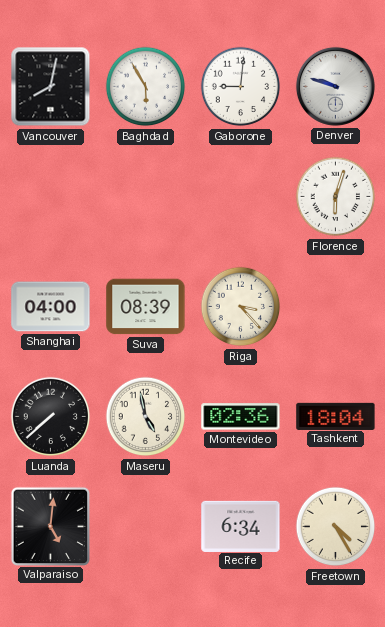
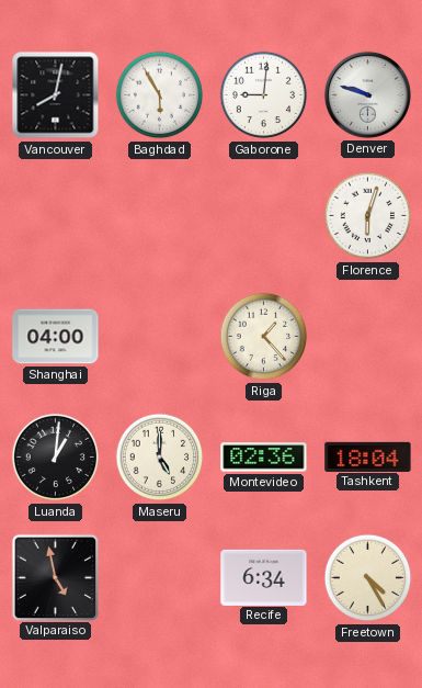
Suva: 08:39 -> none
Riga: 3:23 -> 1:23
Luanda: 7:38 -> 1:01
Maseru: 4:58 -> 5:00
Valparaiso: 5:01 -> 4:58
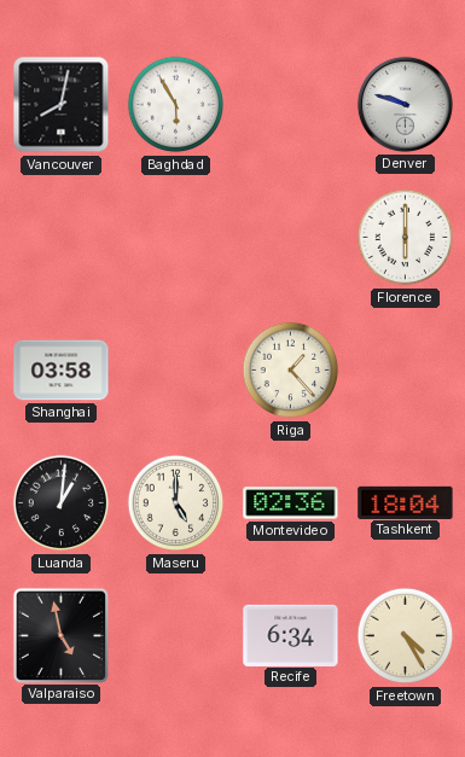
Gaborone: 9:01 -> none
Florence: 6:03 -> 6:00
Shanghai: 04:00 -> 03:58
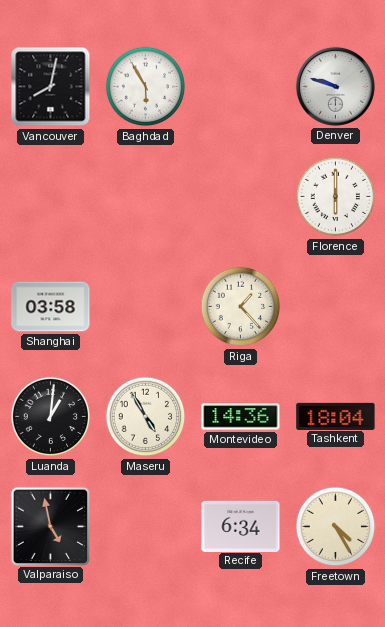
Maseru: 5:00 -> 4:55
Montevideo: 02:36 -> 14:36
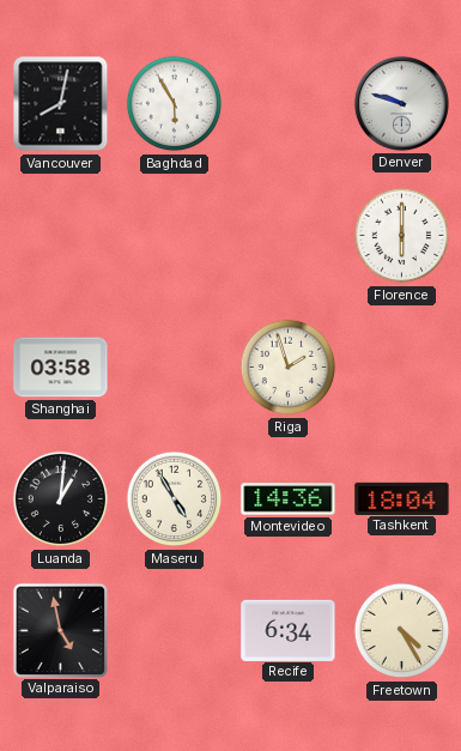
Riga: 1:23 -> 1:57
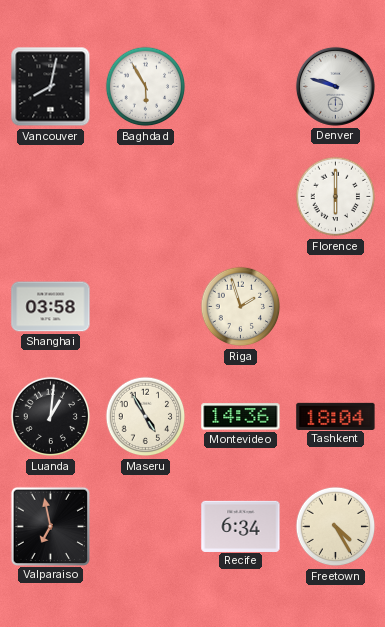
Valparaiso: 4:58 -> 6:58
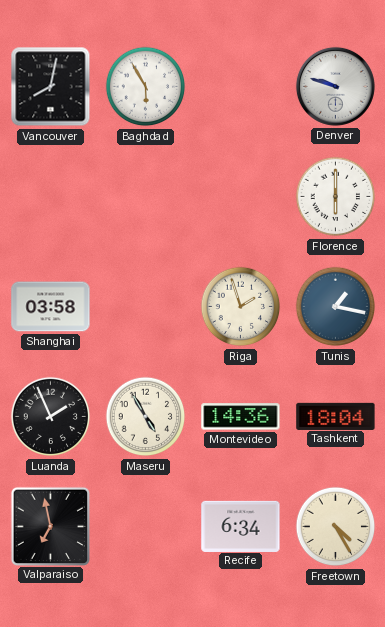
Tunis: none -> 1:17
Luanda: 1:01 -> 1:56
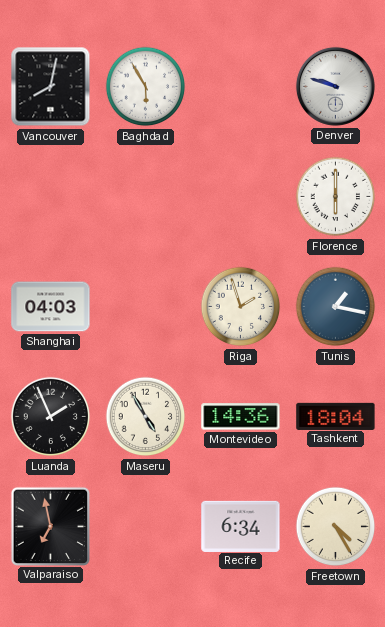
Shanghai: 03:58 -> 04:03
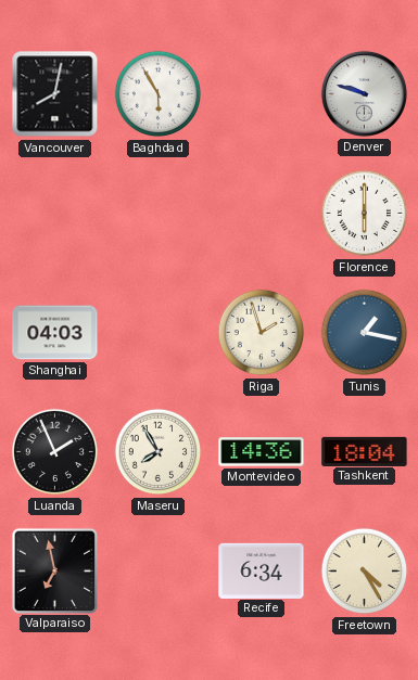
Maseru: 4:55 -> 7:55
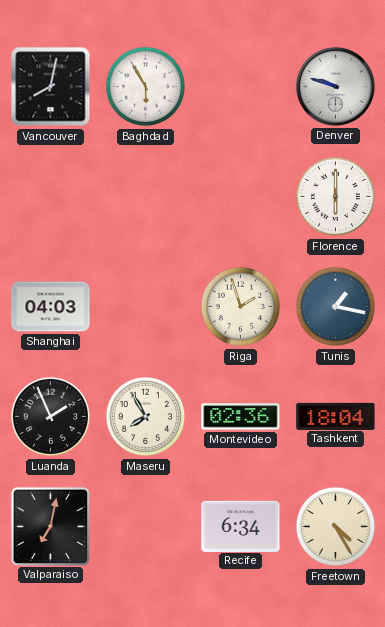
Montevideo: 14:36 -> 02:36
Valparaiso: 6:58 -> 7:02
